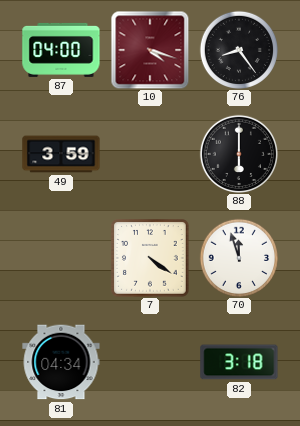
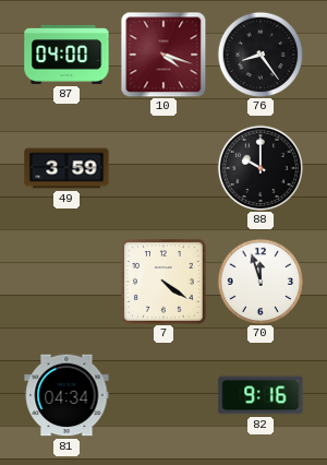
88: 6:00 -> 10:00
82: 3:18 -> 9:16
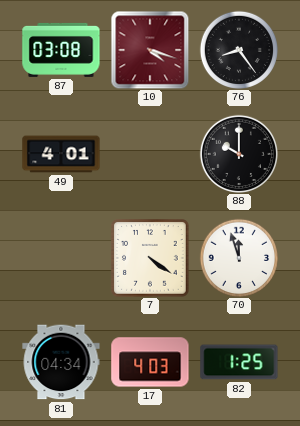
87: 04:00 -> 03:08
49: 3:59 -> 4:01
17: none -> 4:03
82: 9:16 -> 1:25
